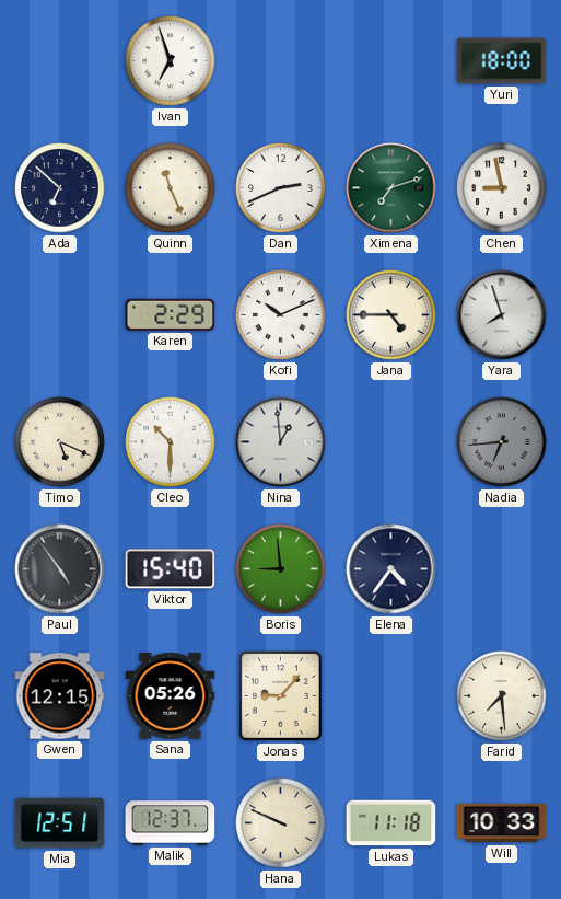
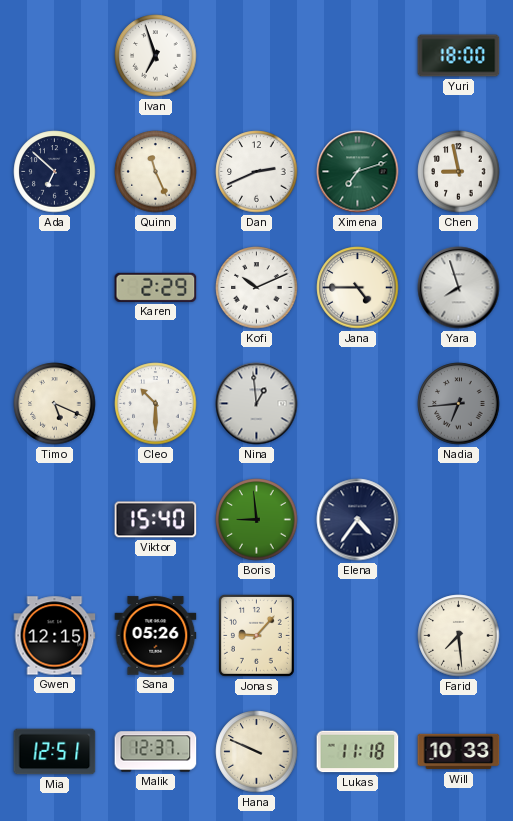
Paul: 4:54 -> none
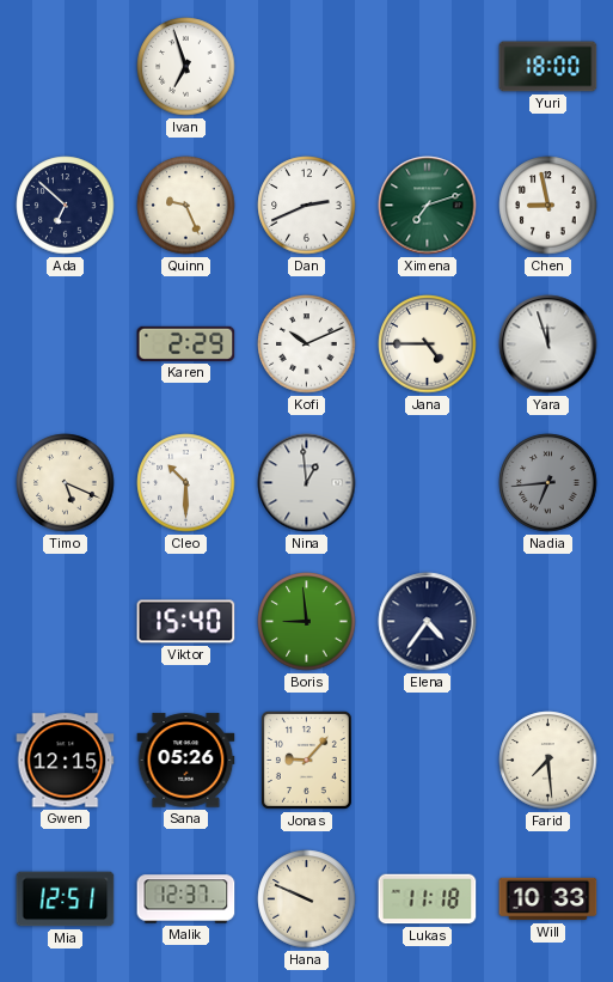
Quinn: 11:26 -> 9:26
Yara: 7:57 -> 11:57
